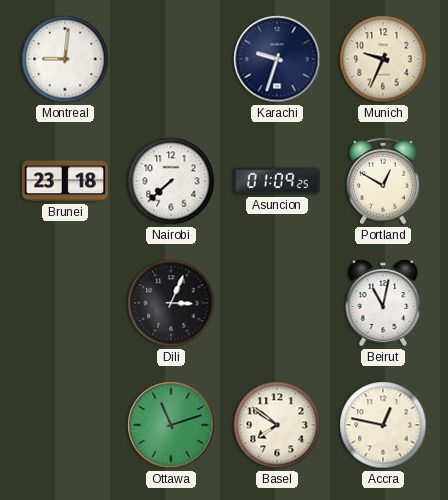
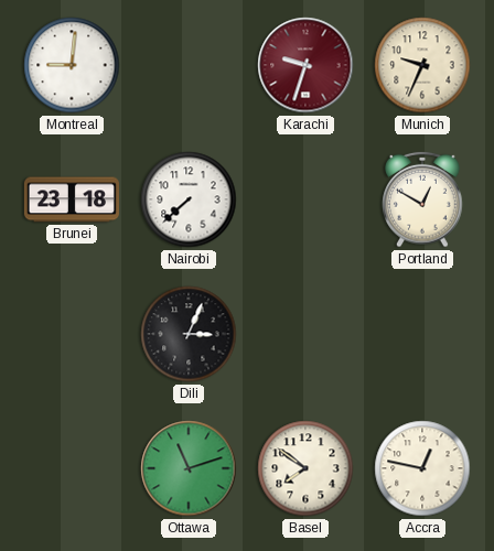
Karachi dial: navy -> burgundy
Asuncion: 01:09 -> none
Beirut: 11:02 -> none
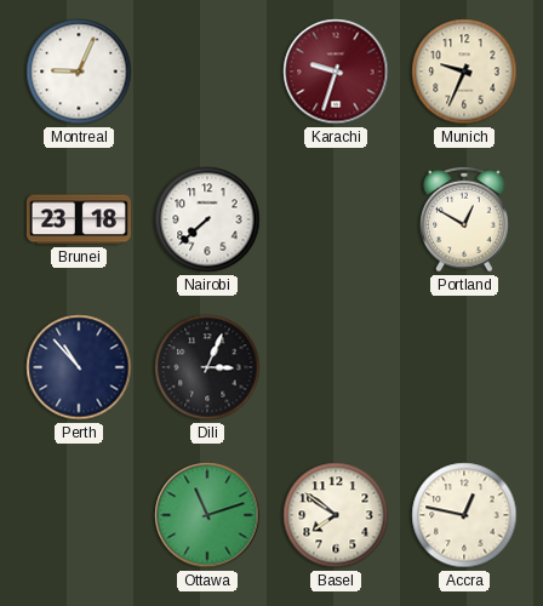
Montreal: 9:01 -> 9:04
Perth: none -> 10:53
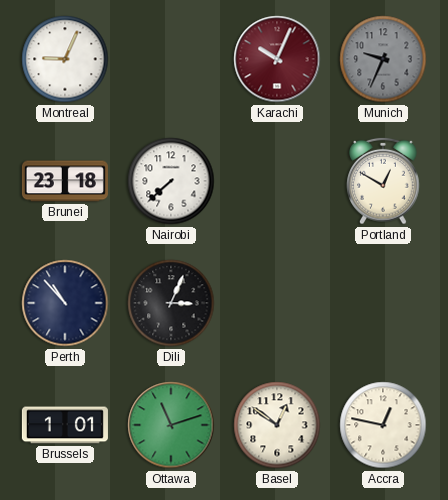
Karachi: 9:33 -> 10:04
Munich dial: cream -> grey
Brussels: none -> 1:01
Basel: 7:51 -> 12:51
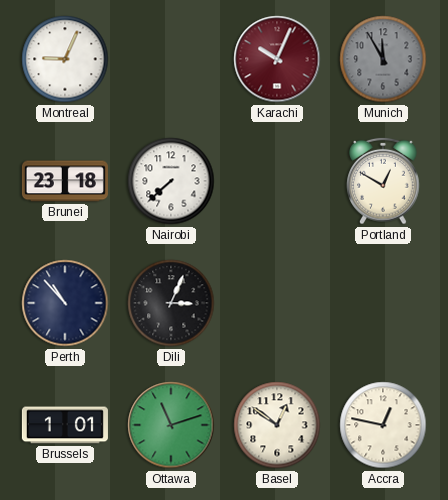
Munich: 9:34 -> 11:55
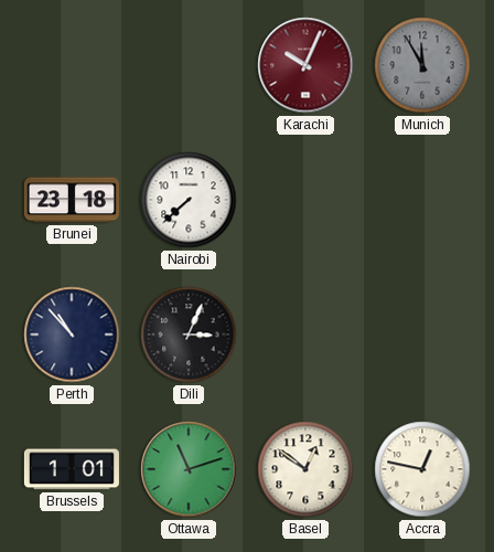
Montreal: 9:04 -> none
Portland: 12:50 -> none
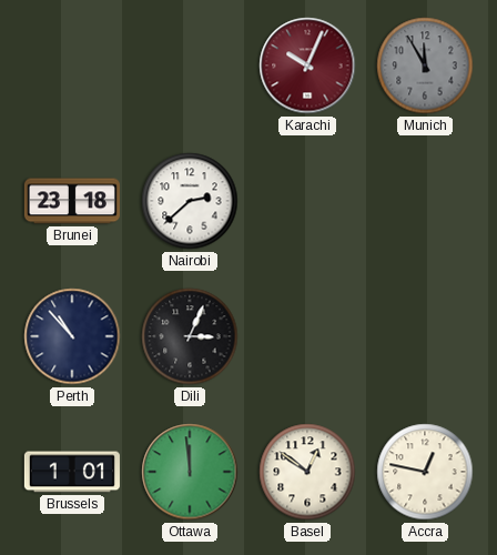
Nairobi: 7:38 -> 2:38
Ottawa: 11:12 -> 11:59
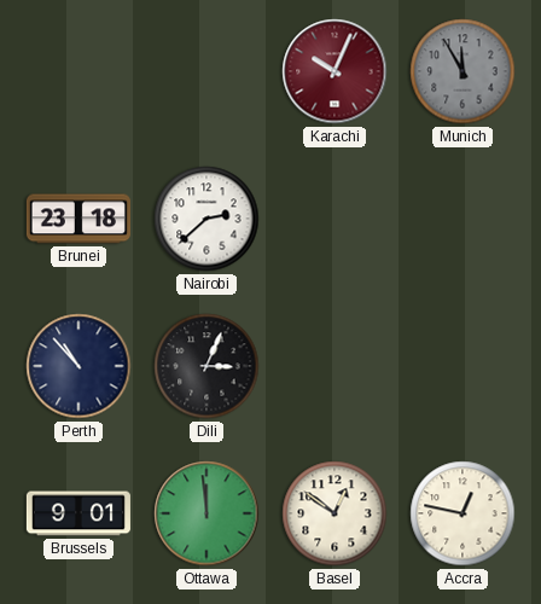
Brussels: 1:01 -> 9:01
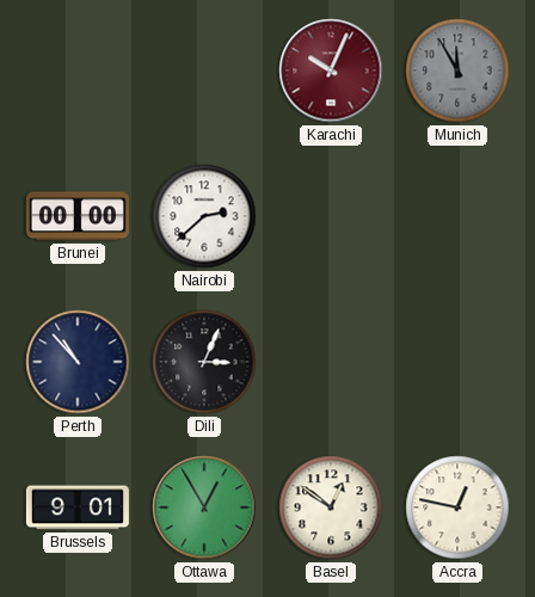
Brunei: 23:18 -> 00:00
Ottawa: 11:59 -> 12:55
